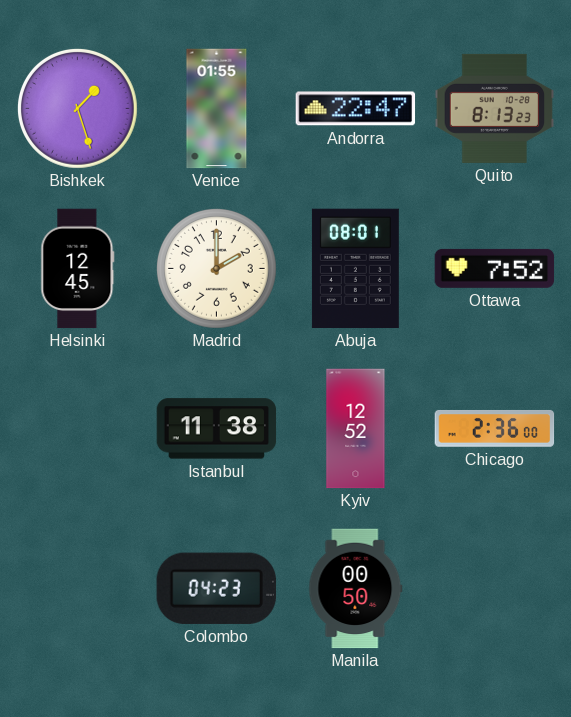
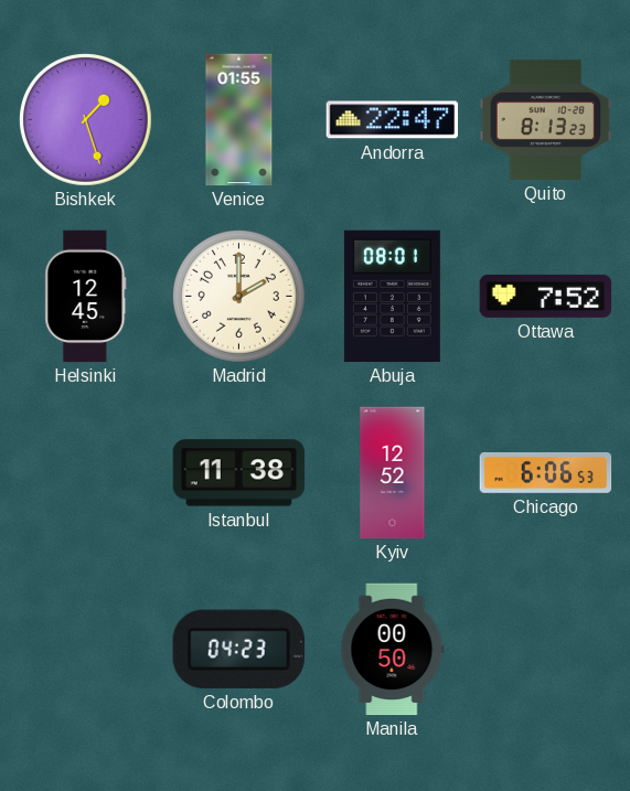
Chicago: 2:36 -> 6:06
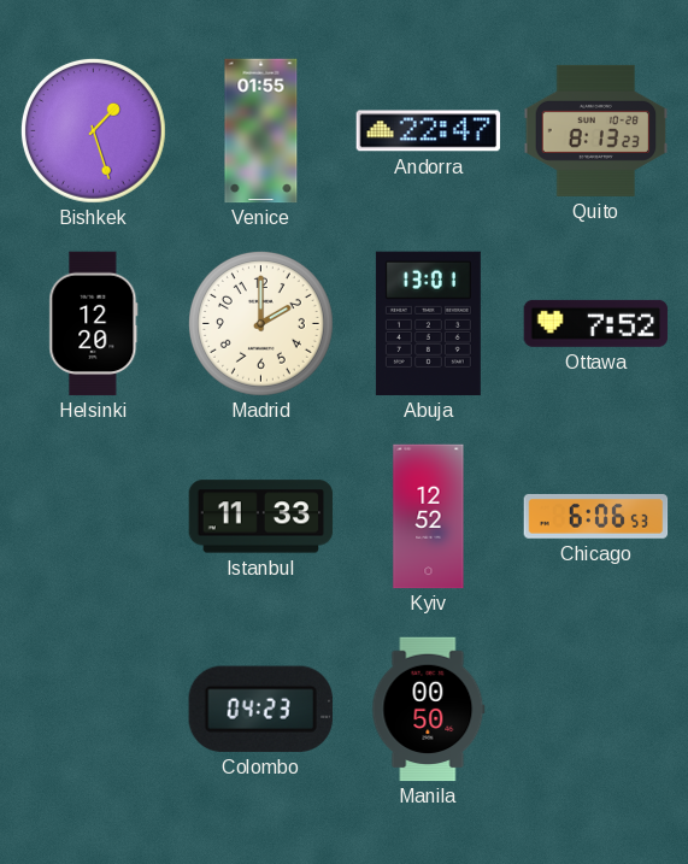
Helsinki: 12:45 -> 12:20
Abuja: 08:01 -> 13:01
Istanbul: 11:38 -> 11:33
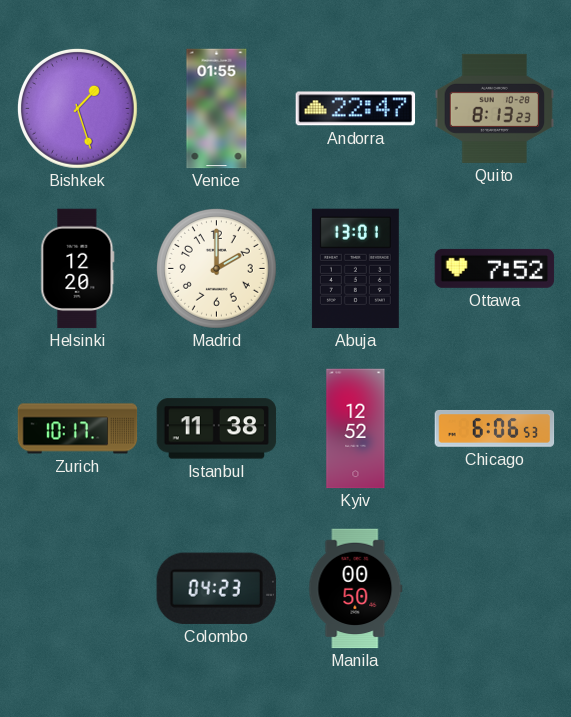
Zurich: none -> 10:17
Istanbul: 11:33 -> 11:38
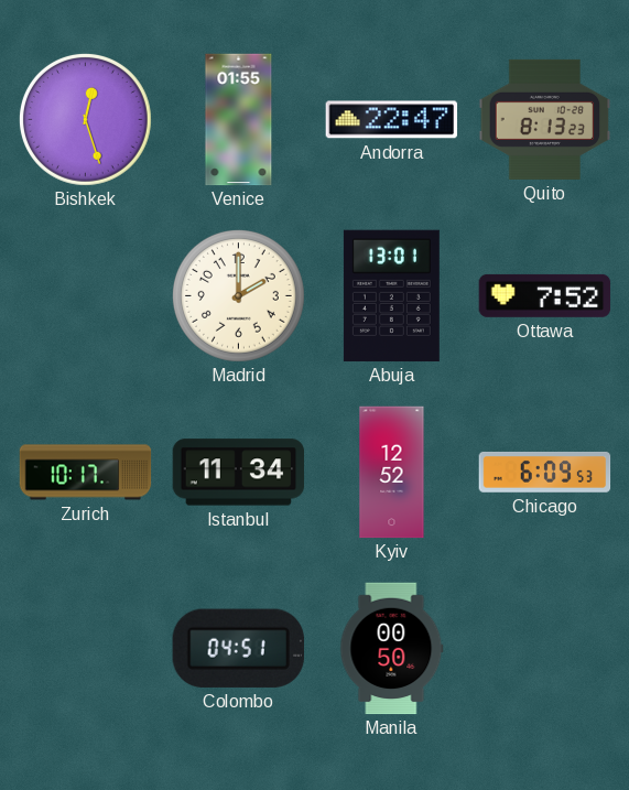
Bishkek: 1:27 -> 12:27
Helsinki: 12:20 -> none
Istanbul: 11:38 -> 11:34
Chicago: 6:06 -> 6:09
Colombo: 04:23 -> 04:51
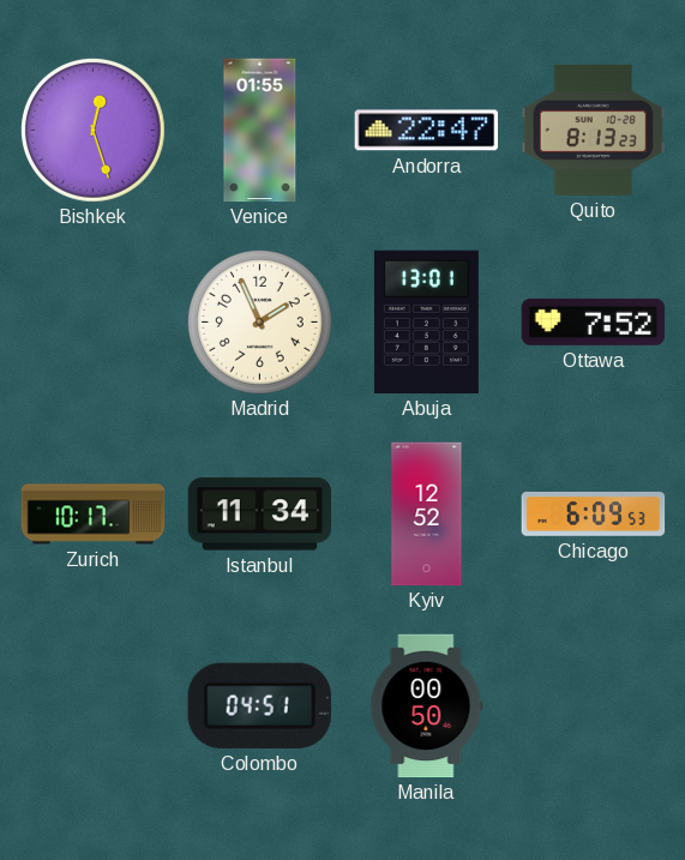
Madrid: 2:00 -> 1:56
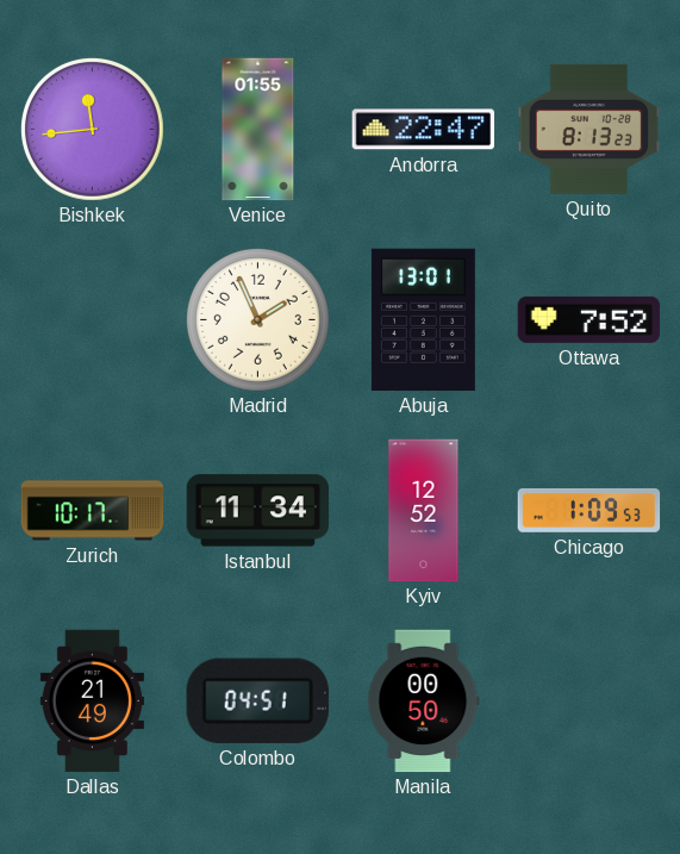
Bishkek: 12:27 -> 11:44
Chicago: 6:09 -> 1:09
Dallas: none -> 21:49
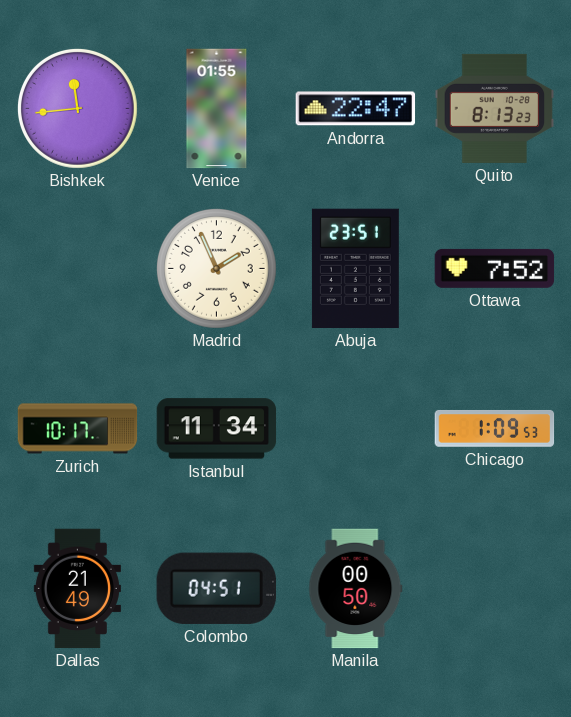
Abuja: 13:01 -> 23:51
Kyiv: 12:52 -> none
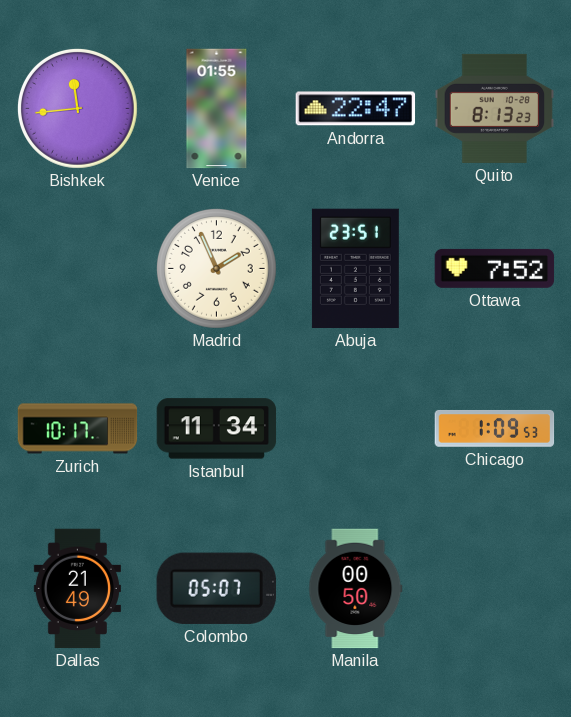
Colombo: 04:51 -> 05:07
